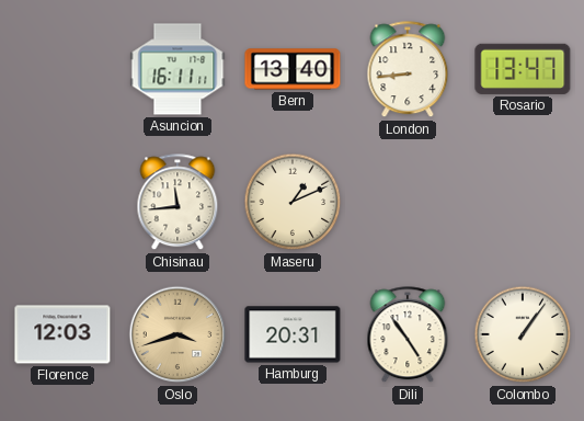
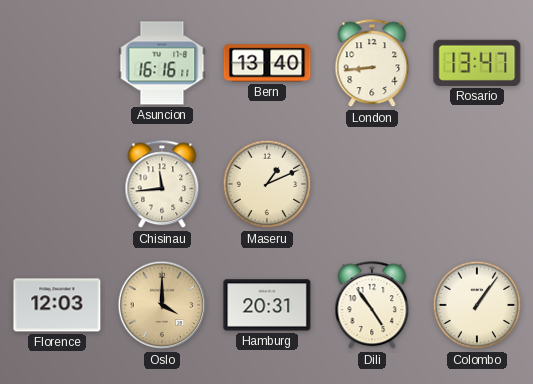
Asuncion: 16:11 -> 16:16
Oslo: 3:42 -> 4:00
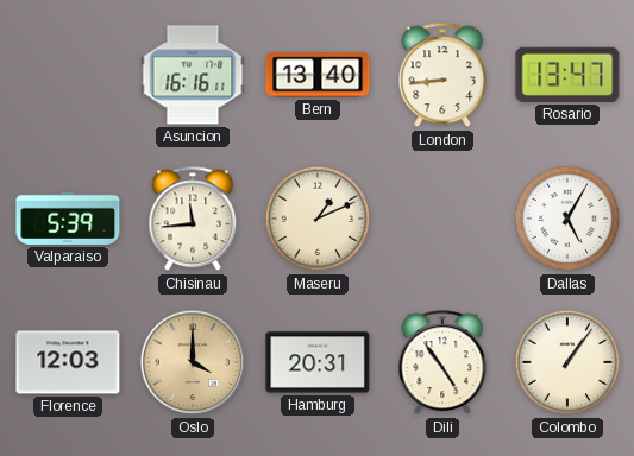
Valparaiso: none -> 5:39
Dallas: none -> 5:05
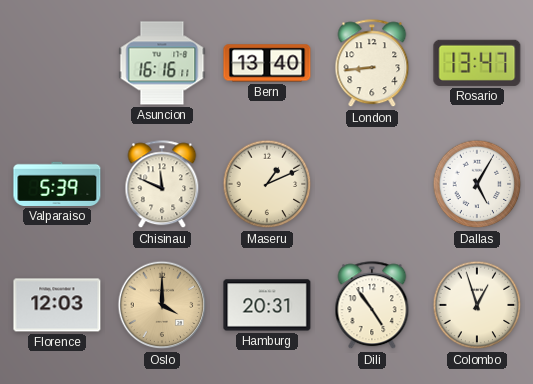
Chisinau: 11:44 -> 11:49
Colombo: 1:06 -> 12:57
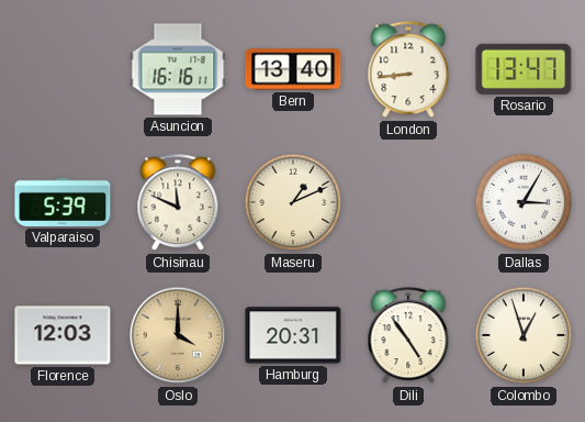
Dallas: 5:05 -> 3:05
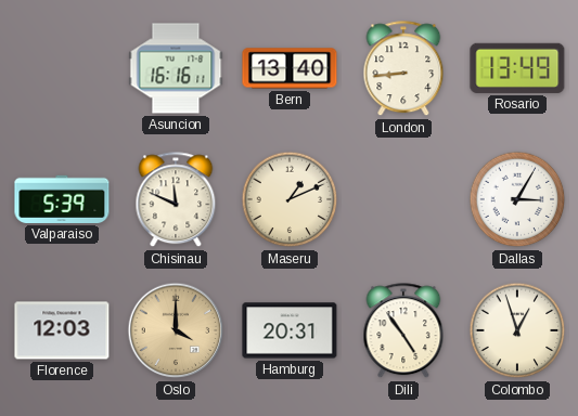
Rosario: 13:47 -> 13:49
